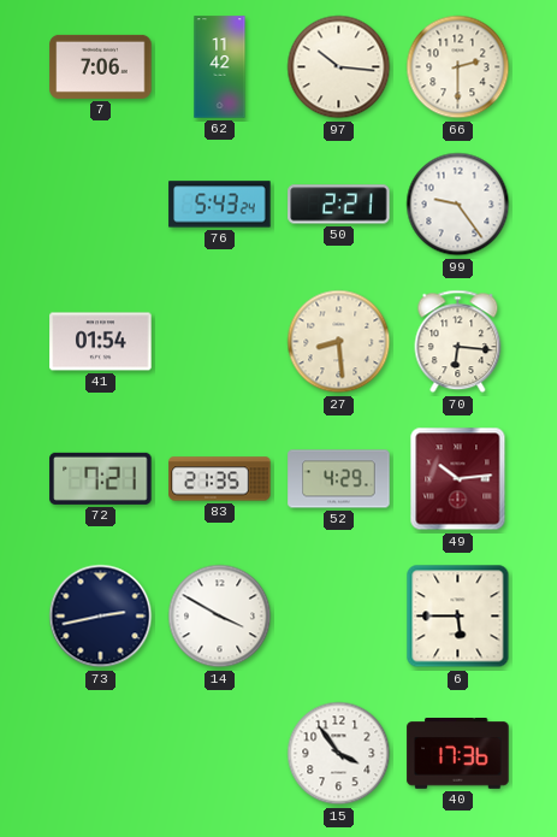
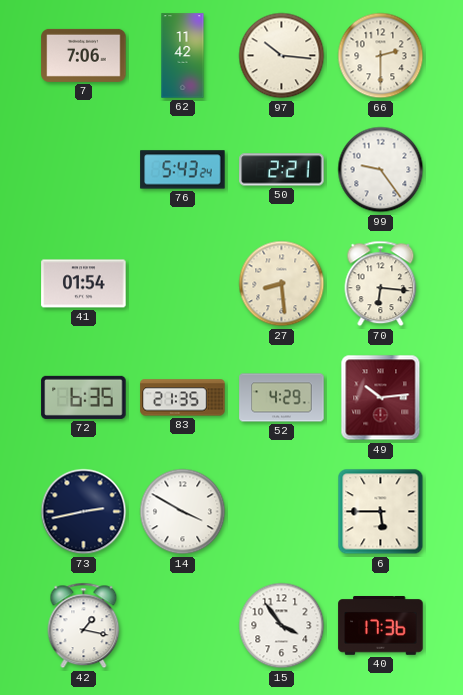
72: 7:21 -> 6:35
42: none -> 1:17
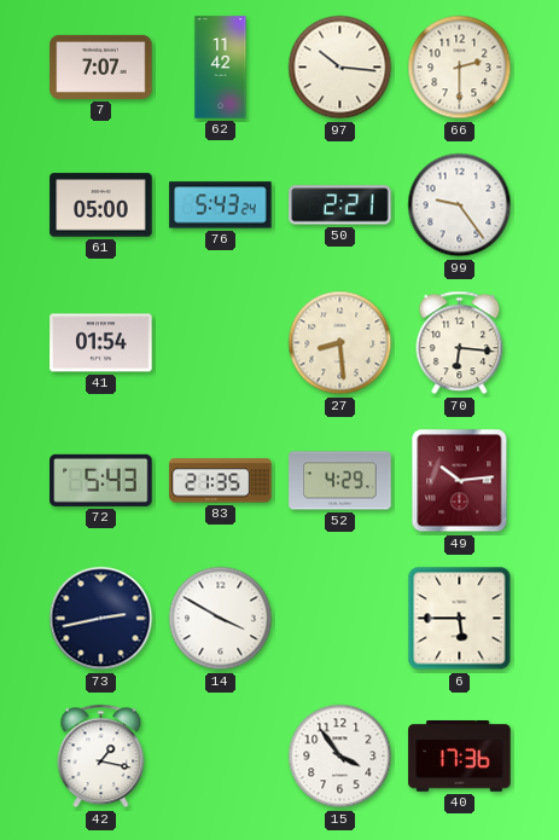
7: 7:06 -> 7:07
61: none -> 05:00
72: 6:35 -> 5:43
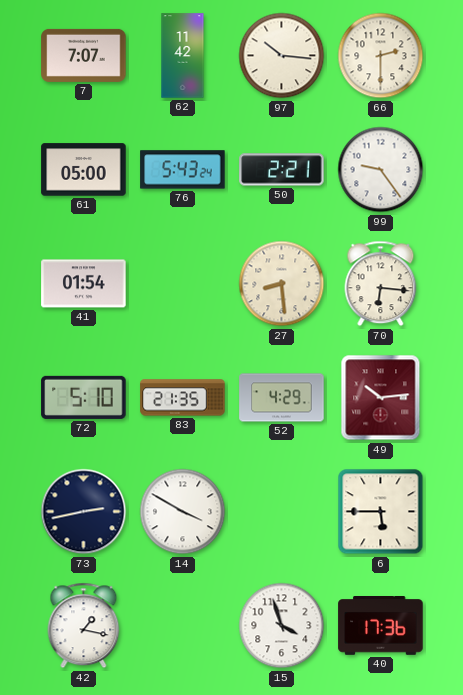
72: 5:43 -> 5:10
15: 3:54 -> 3:57
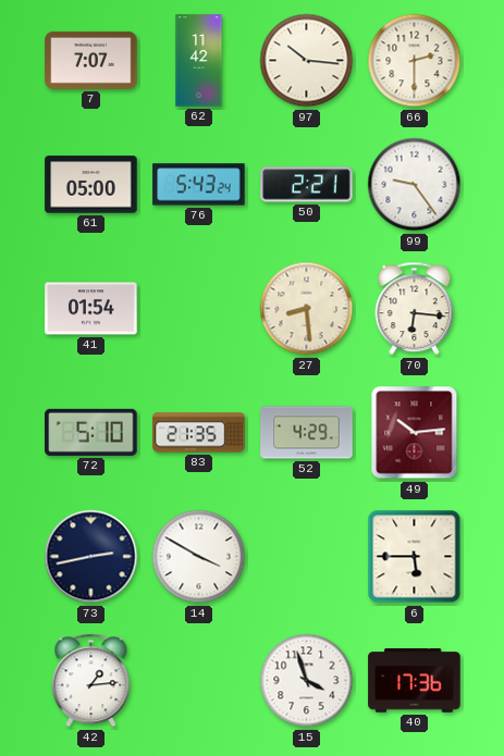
42: 1:17 -> 1:14
